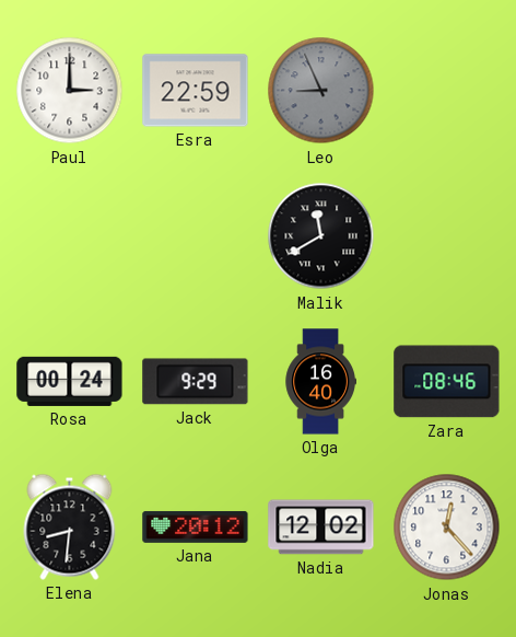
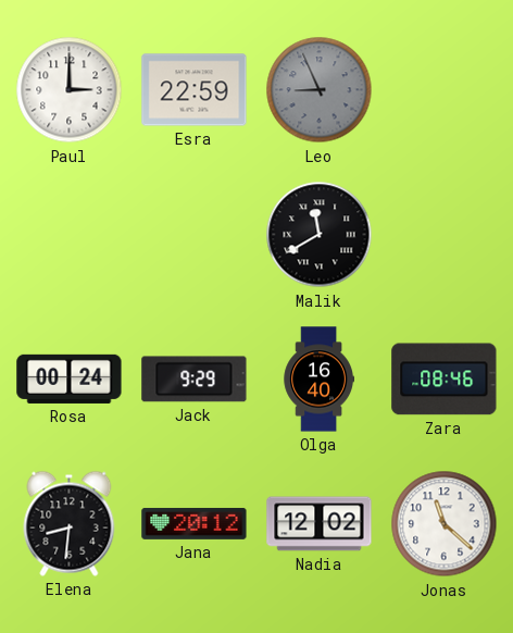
Jonas: 12:23 -> 11:22
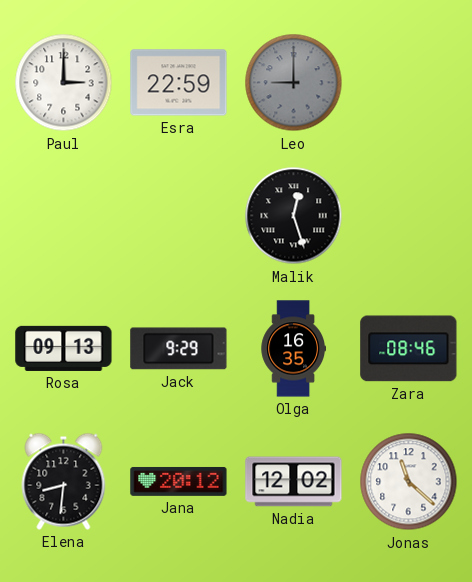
Leo: 8:56 -> 9:00
Malik: 11:40 -> 12:27
Rosa: 00:24 -> 09:13
Olga: 16:40 -> 16:35
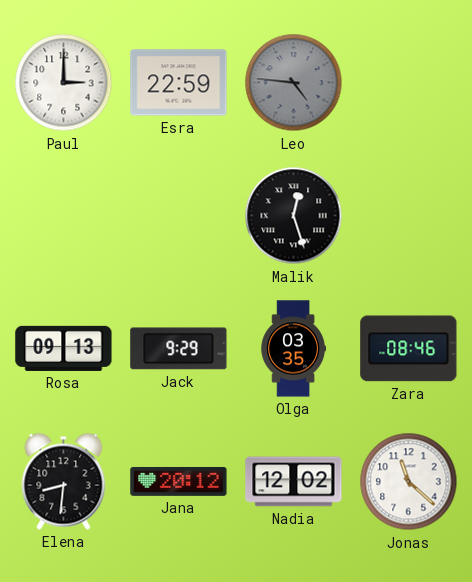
Leo: 9:00 -> 4:46
Olga: 16:35 -> 03:35
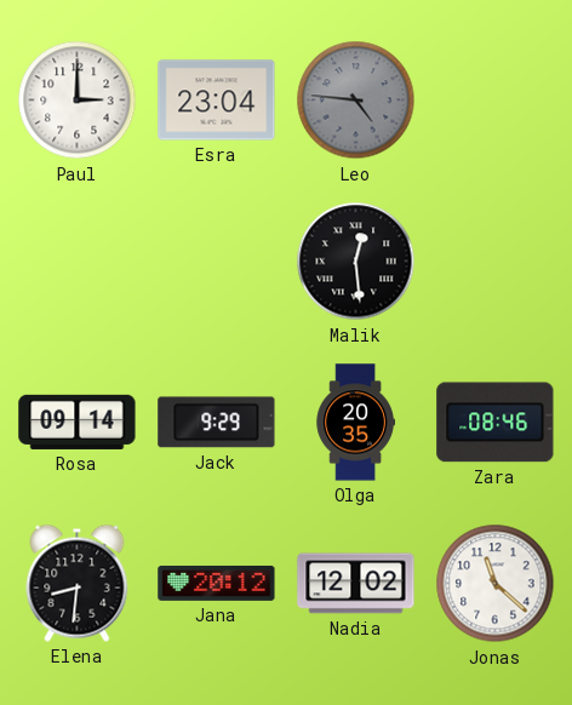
Esra: 22:59 -> 23:04
Malik: 12:27 -> 12:29
Rosa: 09:13 -> 09:14
Olga: 03:35 -> 20:35
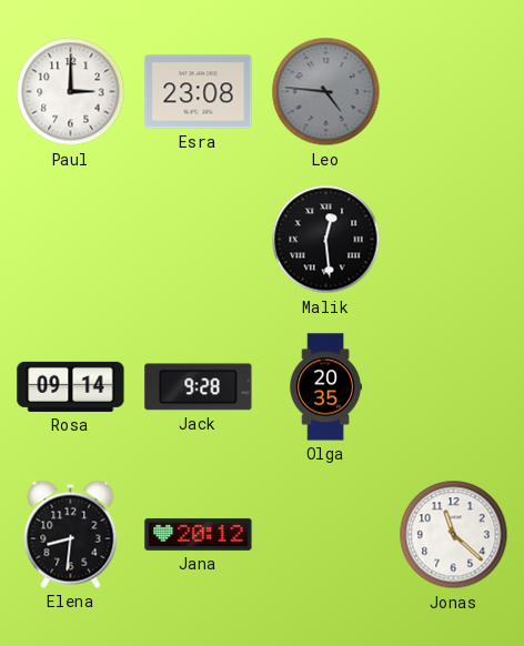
Esra: 23:04 -> 23:08
Jack: 9:29 -> 9:28
Zara: 08:46 -> none
Nadia: 12:02 -> none
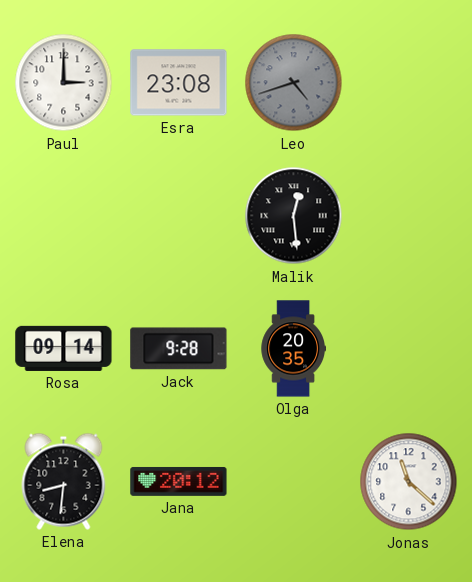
Leo: 4:46 -> 4:42
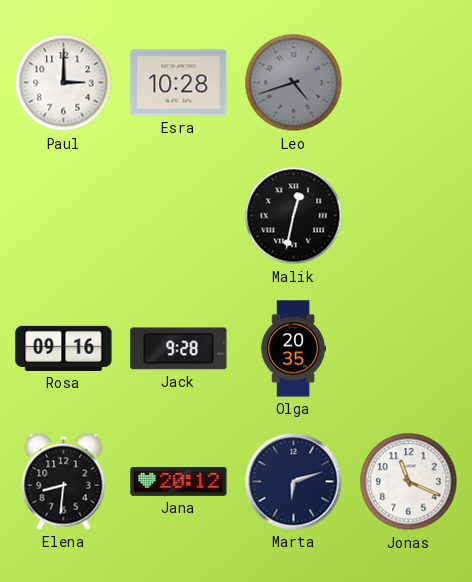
Esra: 23:08 -> 10:28
Malik: 12:29 -> 12:32
Rosa: 09:14 -> 09:16
Marta: none -> 6:12
Jonas: 11:22 -> 11:19
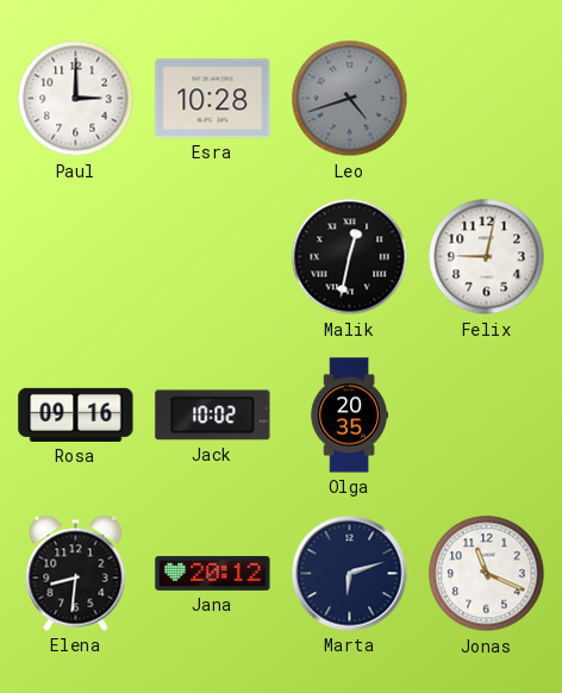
Felix: none -> 9:02
Jack: 9:28 -> 10:02
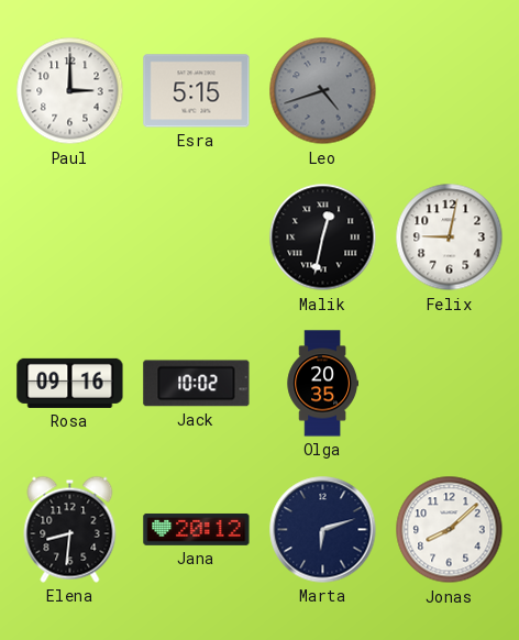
Esra: 10:28 -> 5:15
Jonas: 11:19 -> 8:08
